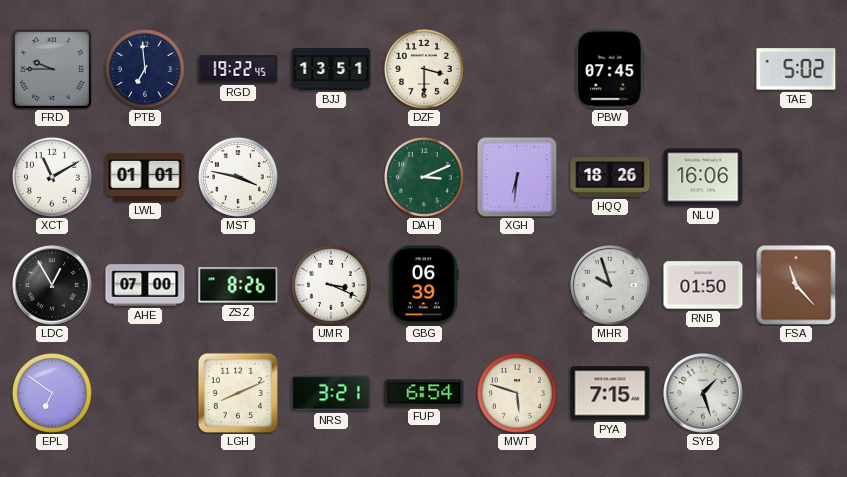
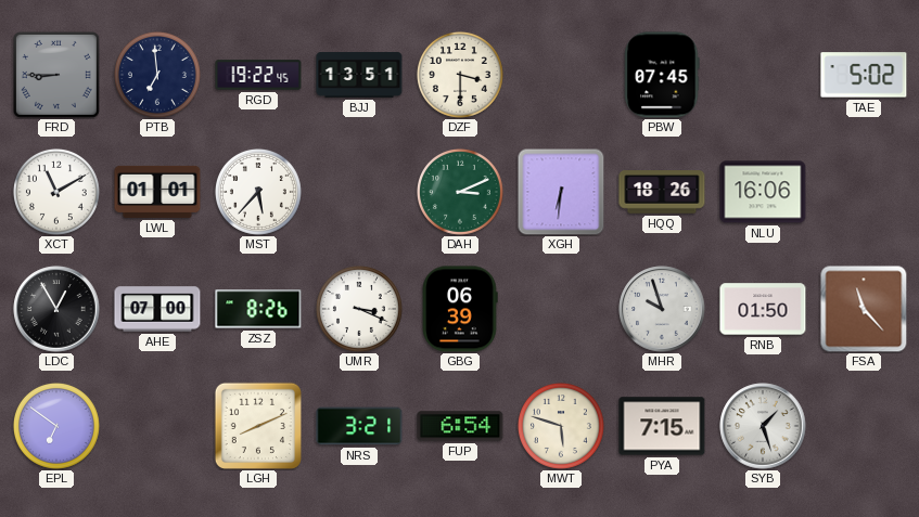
FRD: 9:45 -> 8:45
MST: 3:47 -> 5:37
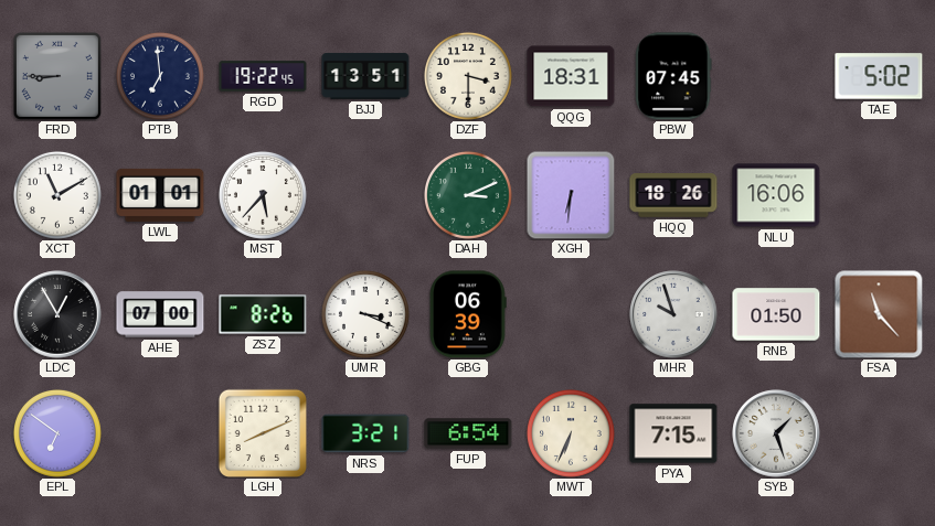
QQG: none -> 18:31
MWT: 5:48 -> 6:34
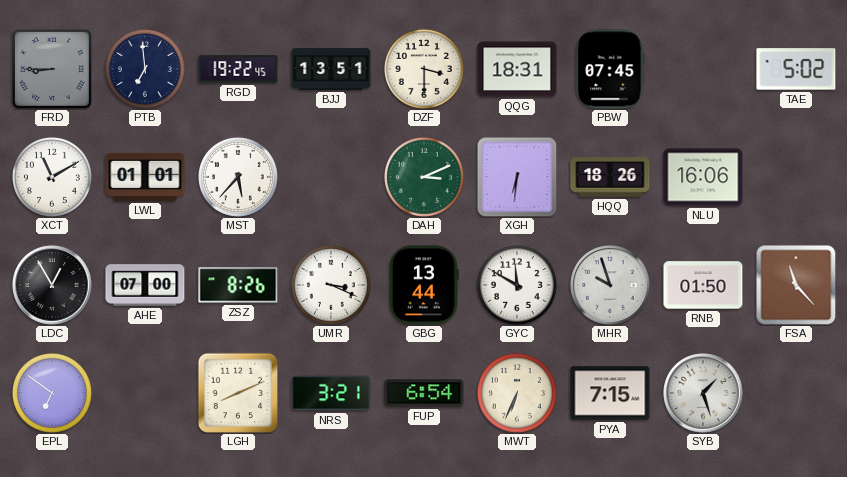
GBG: 06:39 -> 13:44
GYC: none -> 11:50
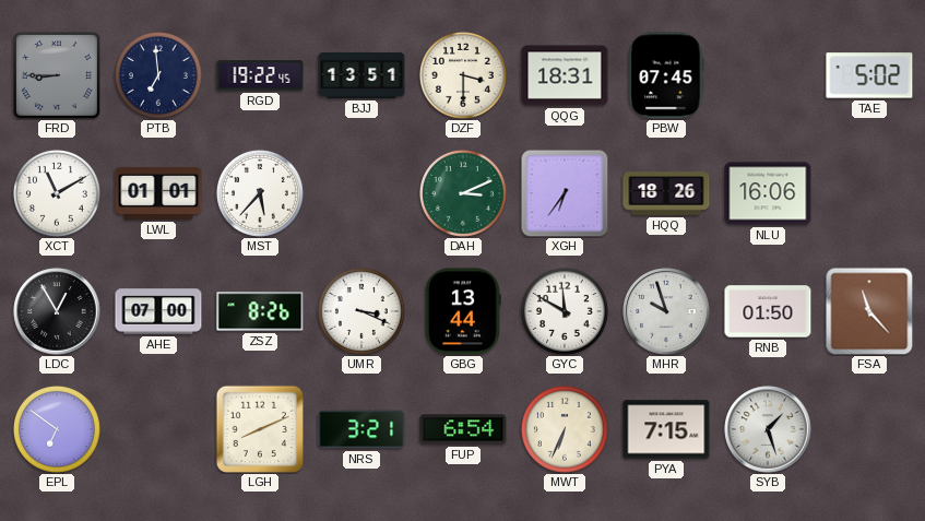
XGH: 6:31 -> 6:36
